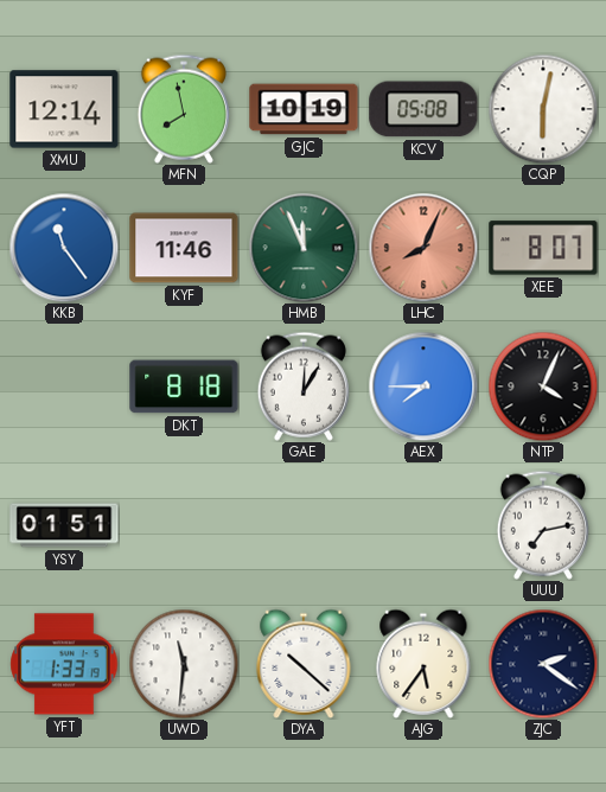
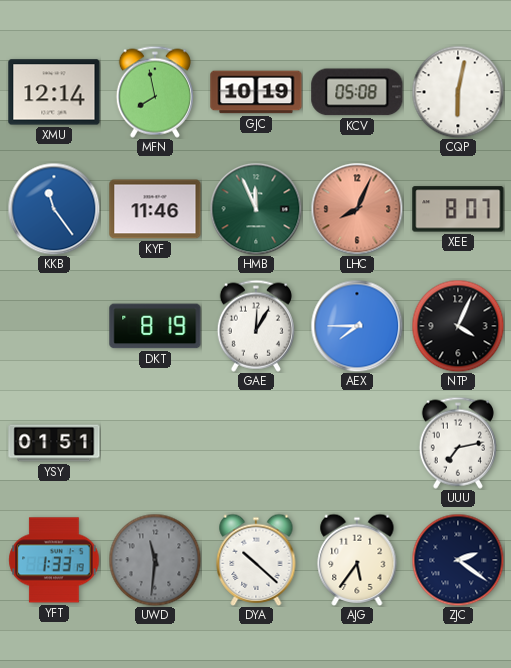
DKT: 8:18 -> 8:19
UWD dial: white -> grey
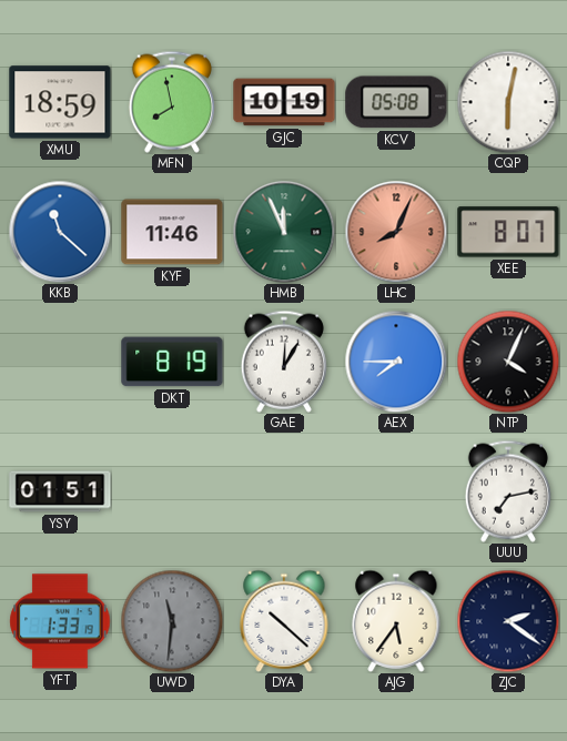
XMU: 12:14 -> 18:59
KKB: 11:24 -> 11:22
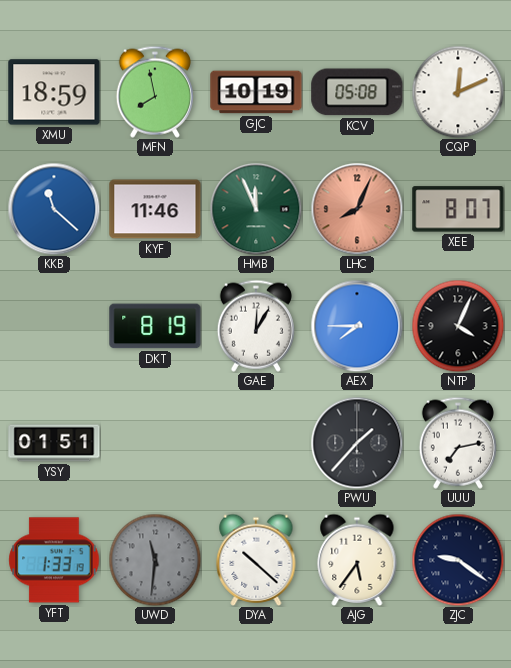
CQP: 6:02 -> 12:11
PWU: none -> 1:37
ZJC: 2:21 -> 9:21
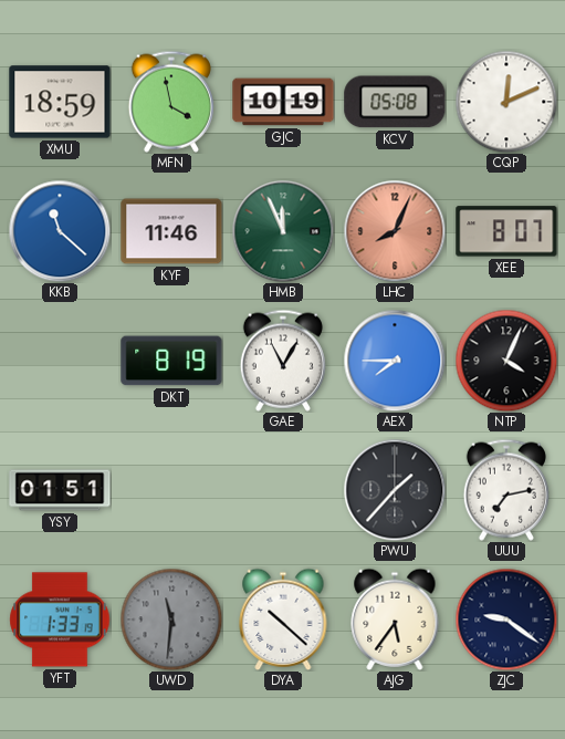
MFN: 7:58 -> 3:58
GAE: 12:05 -> 11:05
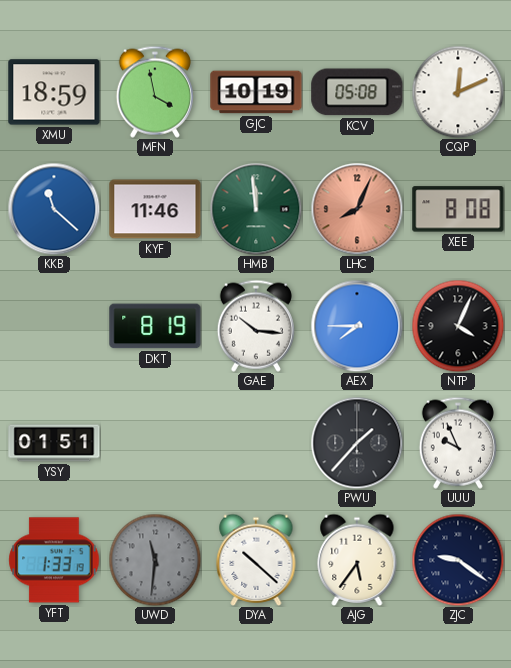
HMB: 11:56 -> 11:59
XEE: 8:07 -> 8:08
GAE: 11:05 -> 10:16
UUU: 7:13 -> 9:56
